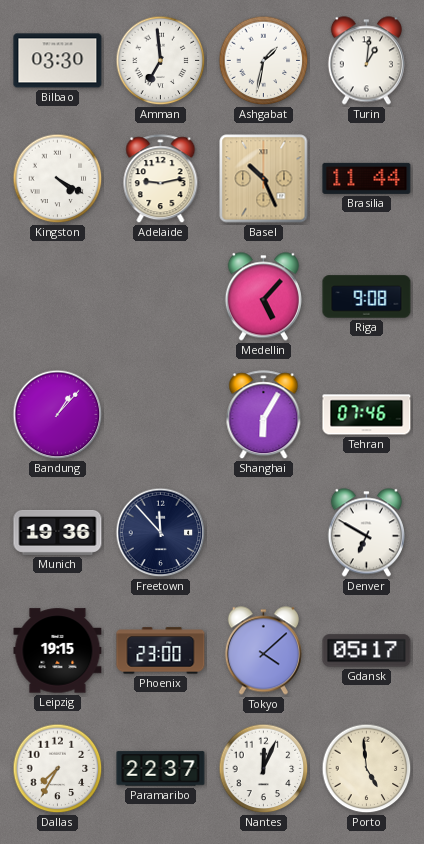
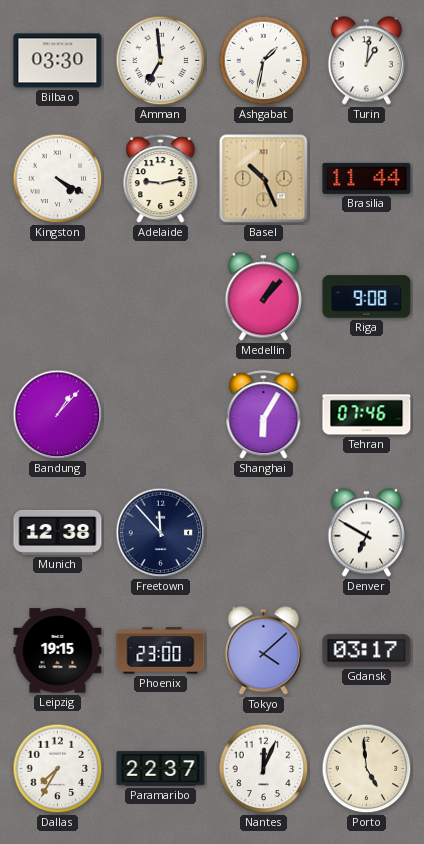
Medellin: 5:07 -> 1:07
Munich: 19:36 -> 12:38
Gdansk: 05:17 -> 03:17
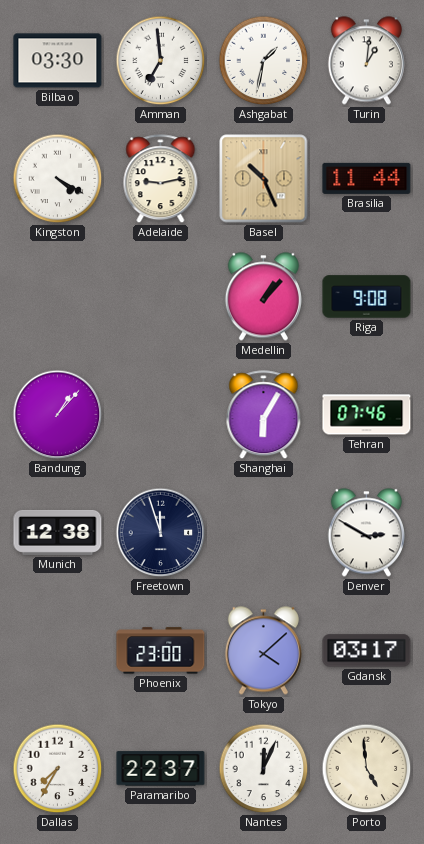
Freetown: 11:53 -> 11:57
Denver: 6:50 -> 2:50
Leipzig: 19:15 -> none
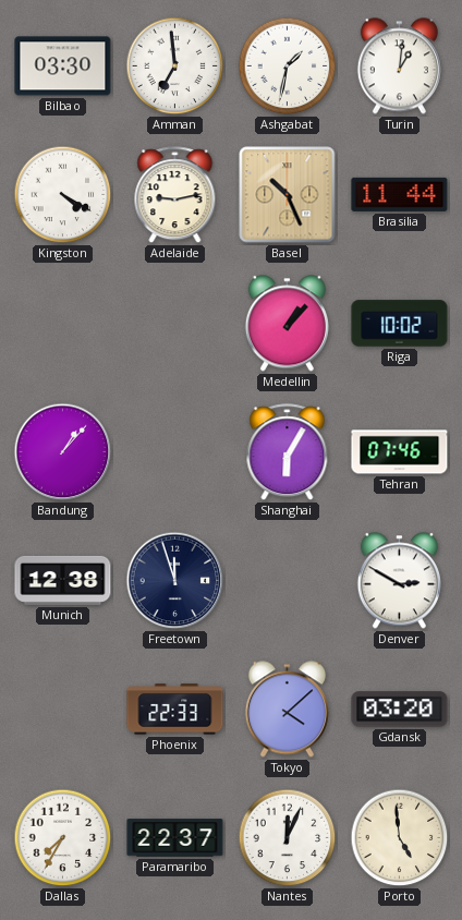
Riga: 9:08 -> 10:02
Phoenix: 23:00 -> 22:33
Gdansk: 03:17 -> 03:20
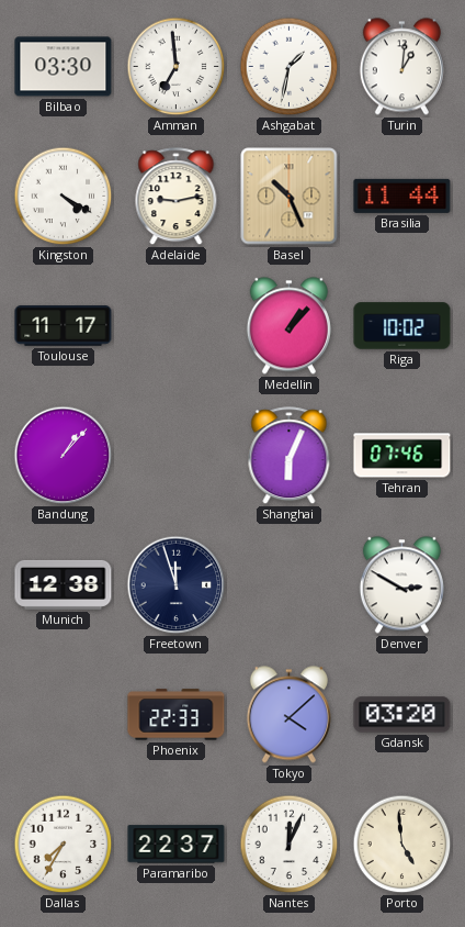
Toulouse: none -> 11:17
Shanghai: 6:05 -> 6:04
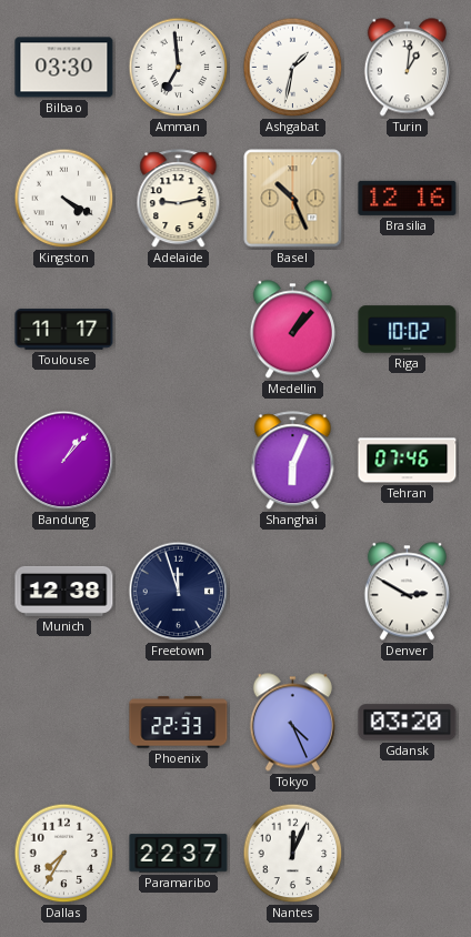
Brasilia: 11:44 -> 12:16
Tokyo: 4:08 -> 4:26
Porto: 4:59 -> none
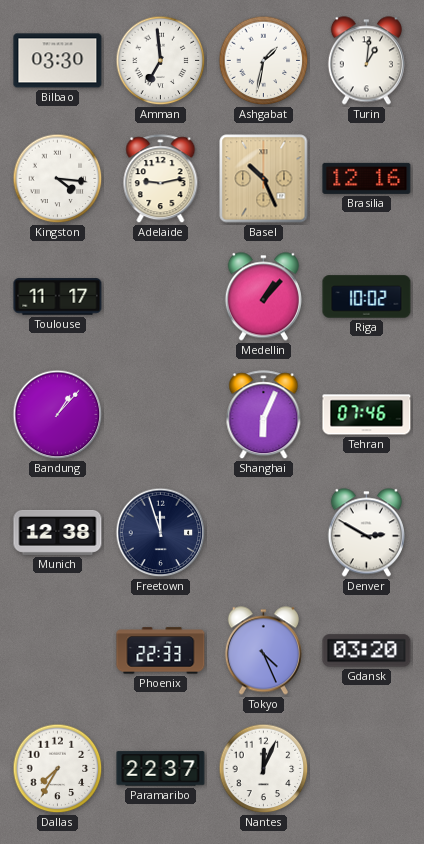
Kingston: 4:20 -> 4:16
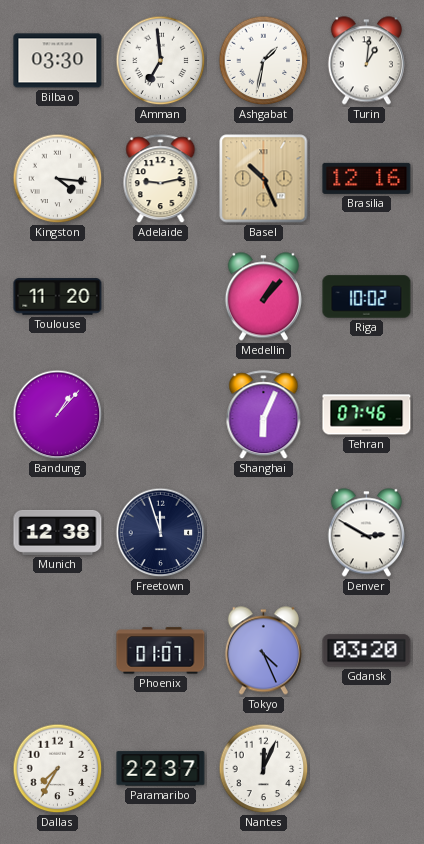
Toulouse: 11:17 -> 11:20
Phoenix: 22:33 -> 01:07
